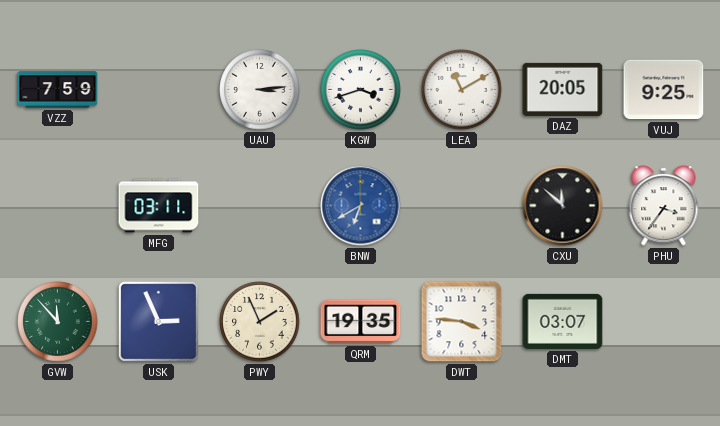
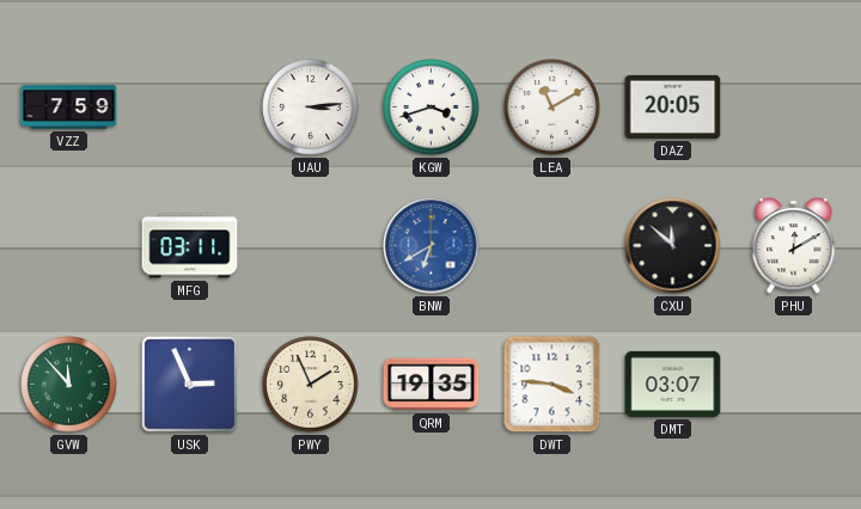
VUJ: 9:25 -> none
PHU: 3:36 -> 12:10
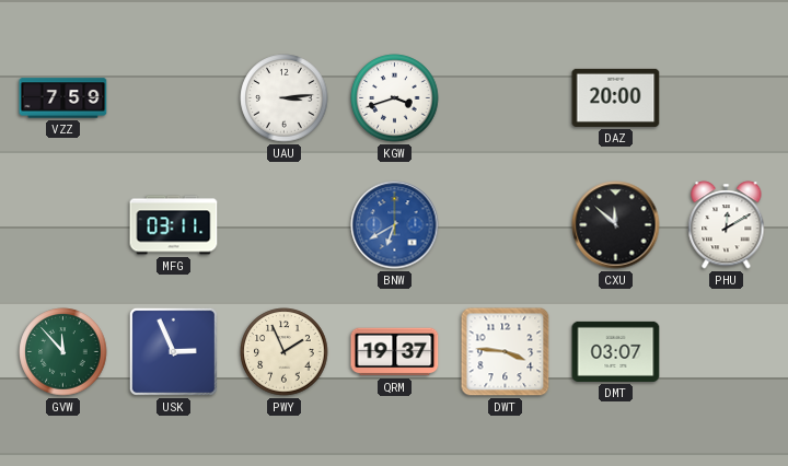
LEA: 11:10 -> none
DAZ: 20:05 -> 20:00
QRM: 19:35 -> 19:37
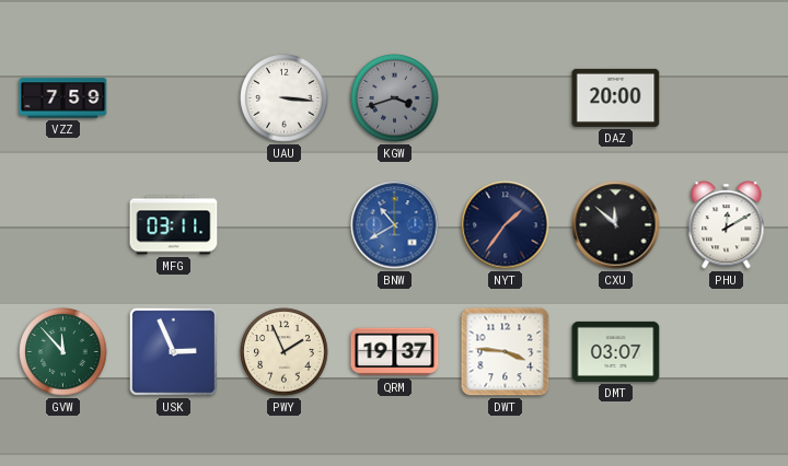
UAU: 3:14 -> 3:16
KGW dial: white -> grey
BNW: 6:40 -> 10:40
NYT: none -> 1:36
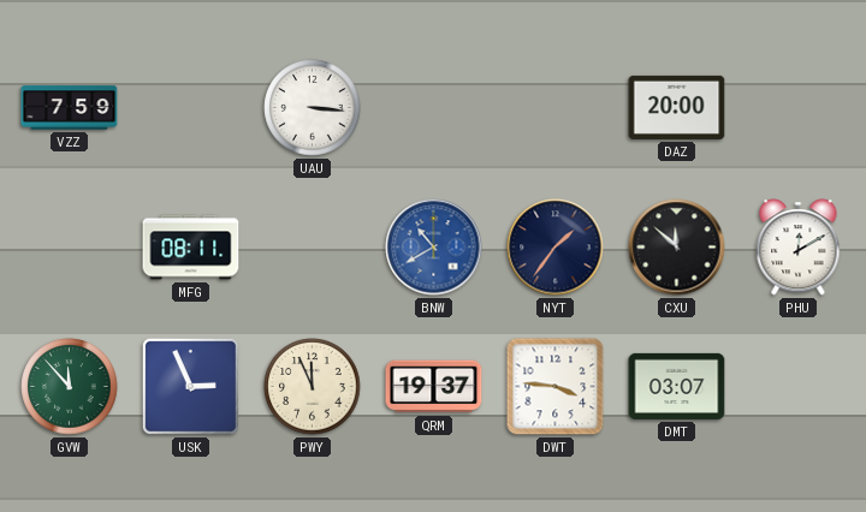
KGW: 3:42 -> none
MFG: 03:11 -> 08:11
PWY: 1:56 -> 11:56
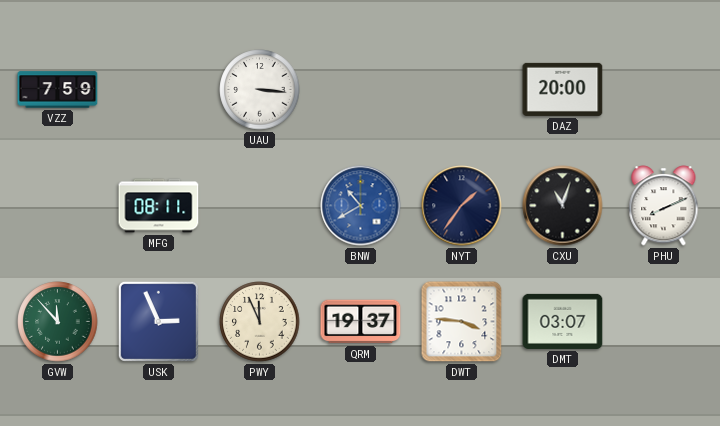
CXU: 11:52 -> 11:03
PHU: 12:10 -> 8:11
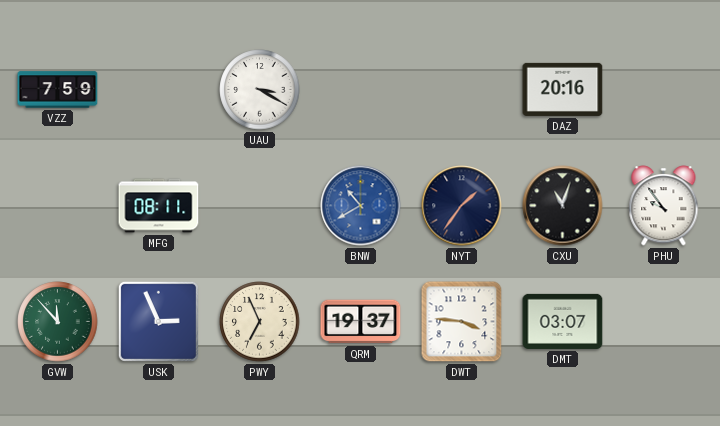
UAU: 3:16 -> 3:20
DAZ: 20:00 -> 20:16
PHU: 8:11 -> 9:54
PWY: 11:56 -> 6:56
